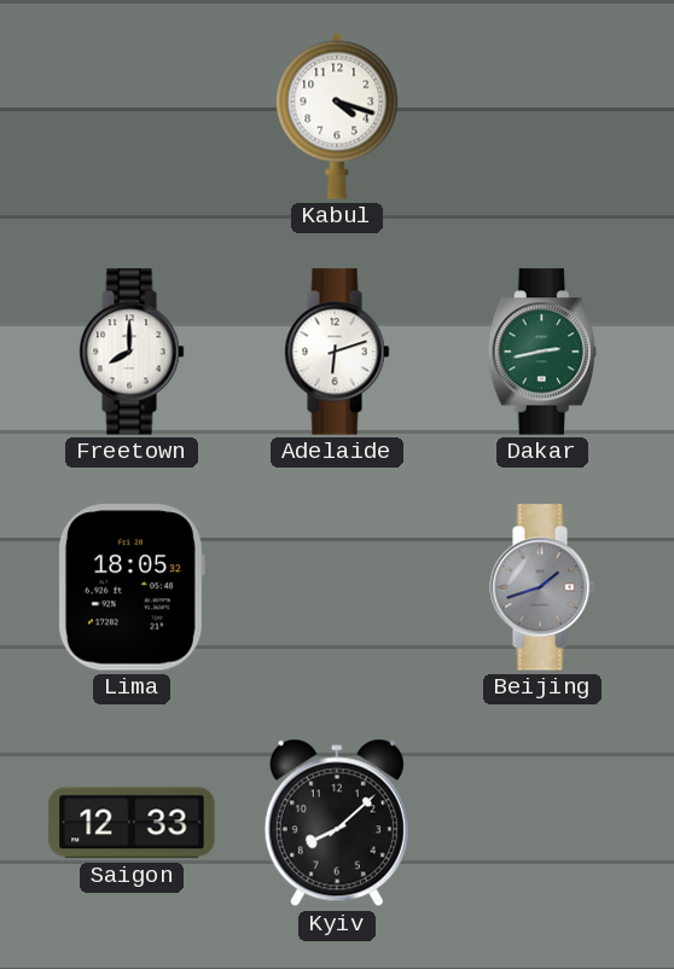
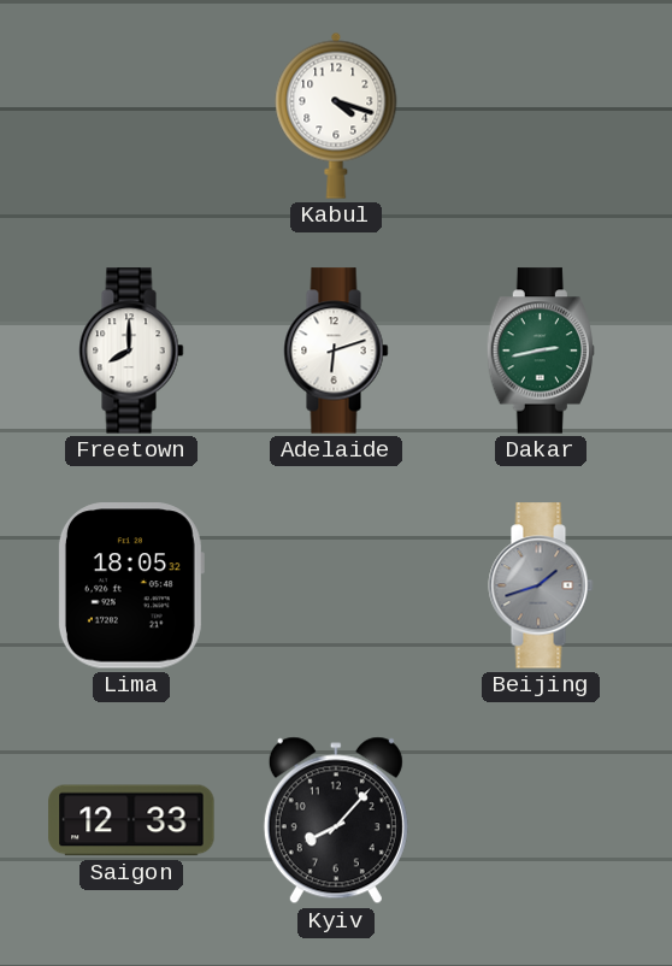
Kyiv: 8:08 -> 8:07
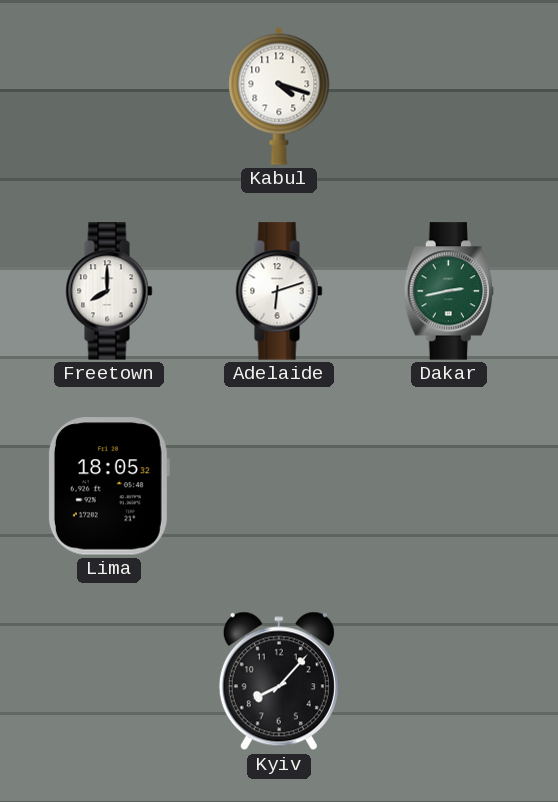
Beijing: 1:42 -> none
Saigon: 12:33 -> none
